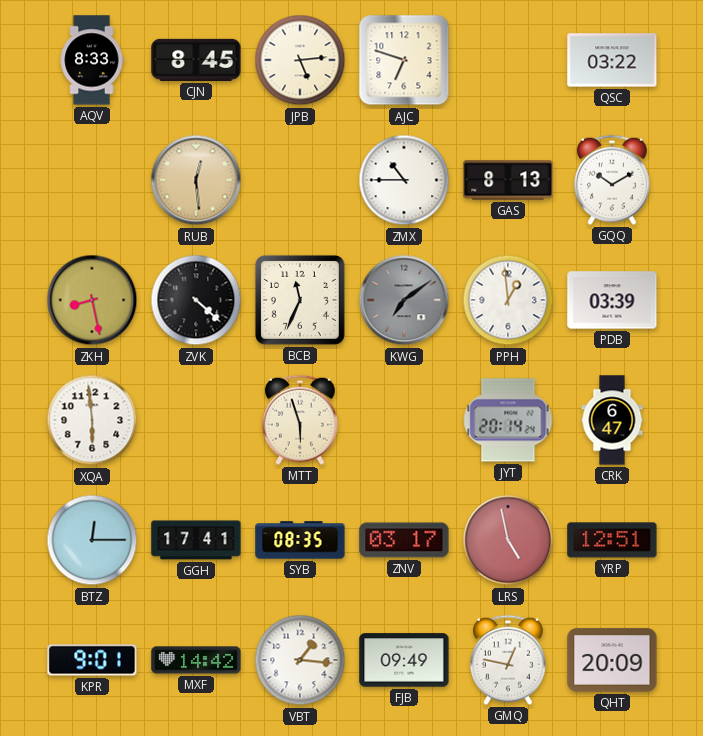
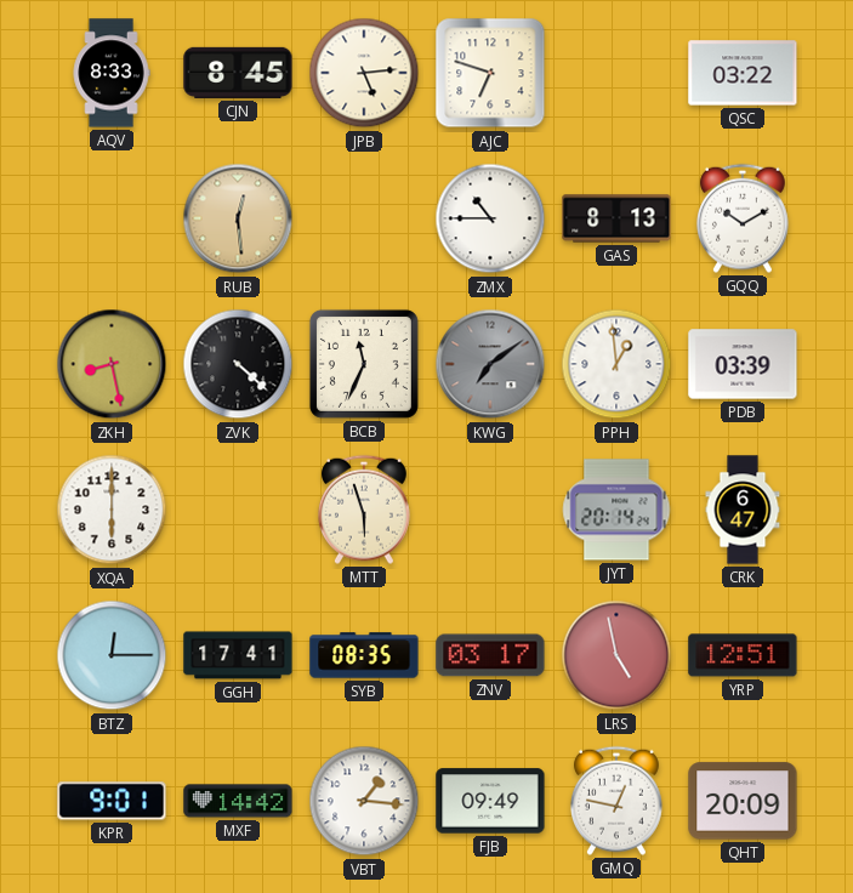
XQA: 5:59 -> 6:00
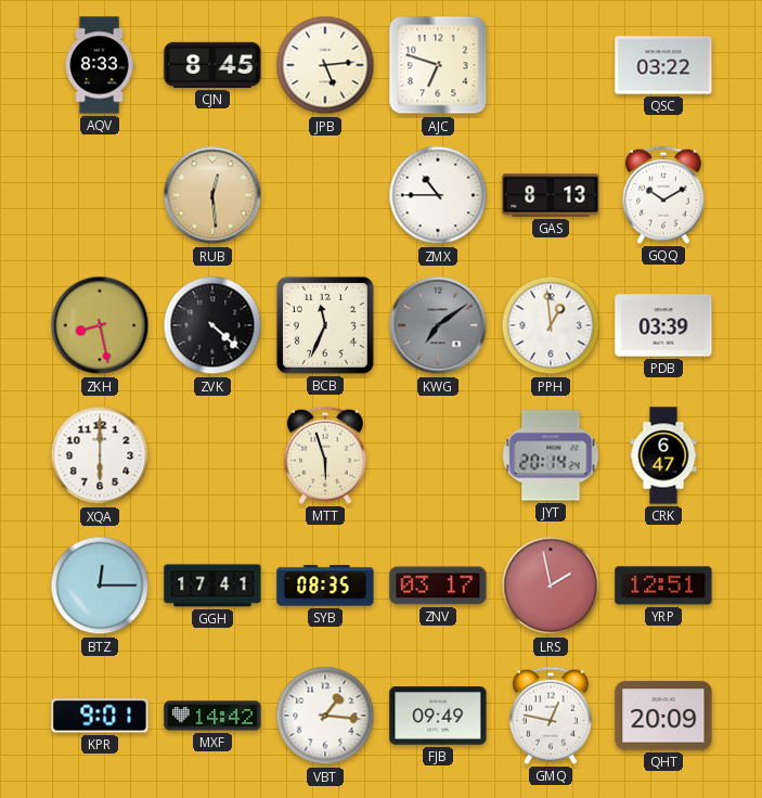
LRS: 4:58 -> 1:58
